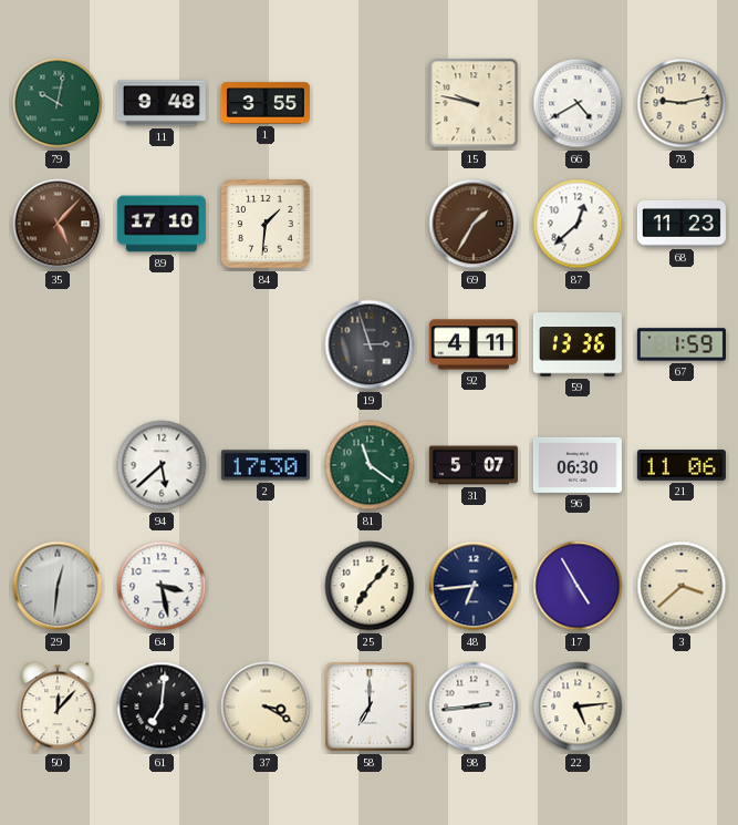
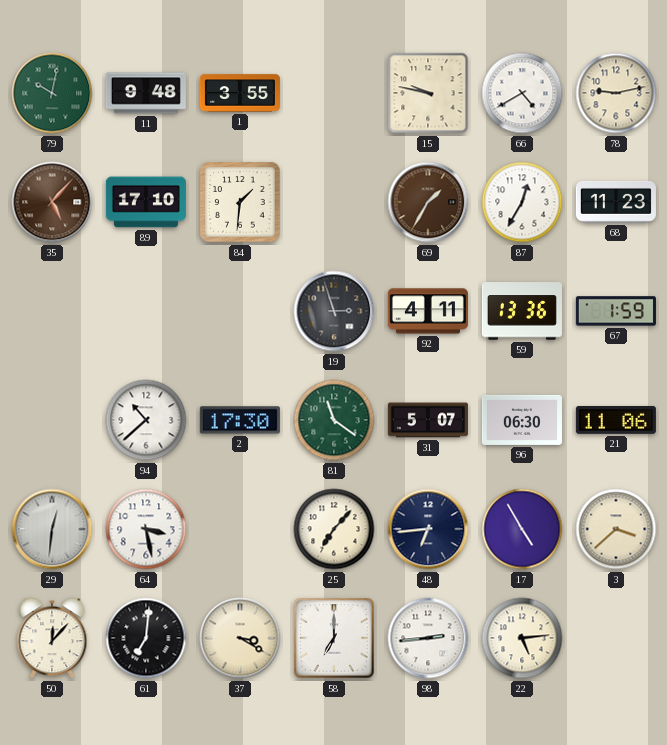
87: 12:38 -> 12:35
94: 5:38 -> 10:38
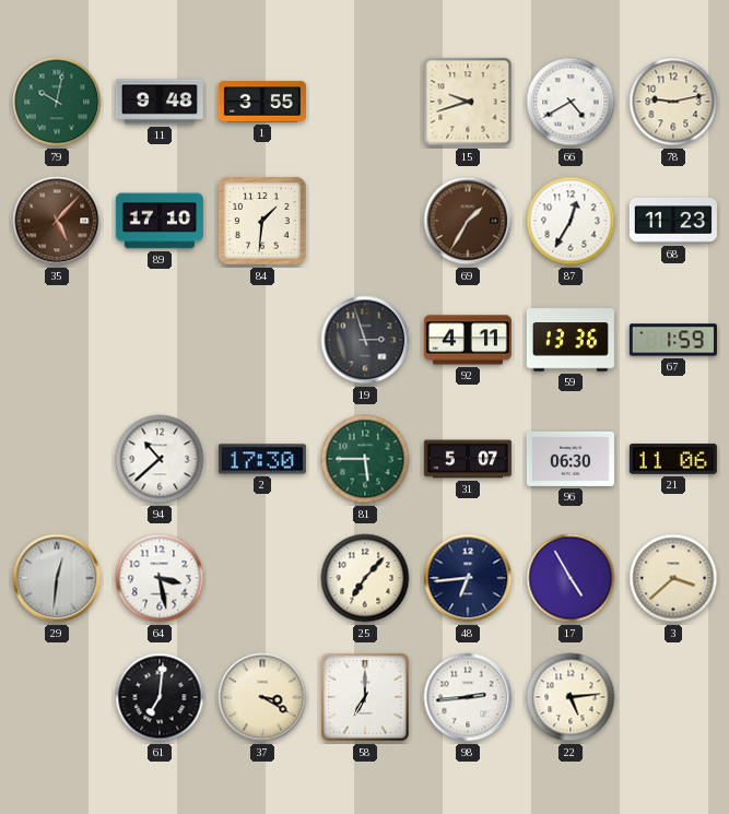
15: 9:47 -> 9:42
81: 11:21 -> 5:45
50: 12:07 -> none
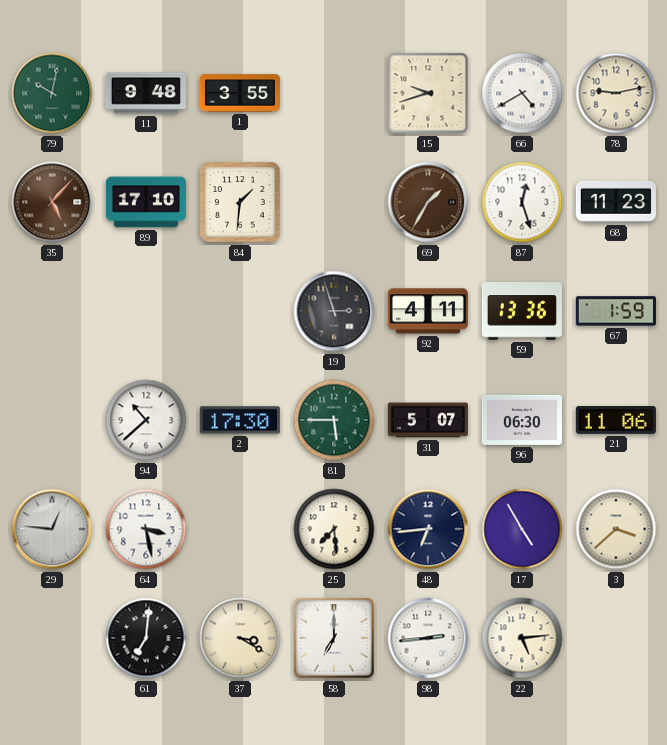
87: 12:35 -> 12:27
29: 12:31 -> 12:46
25: 7:07 -> 7:29
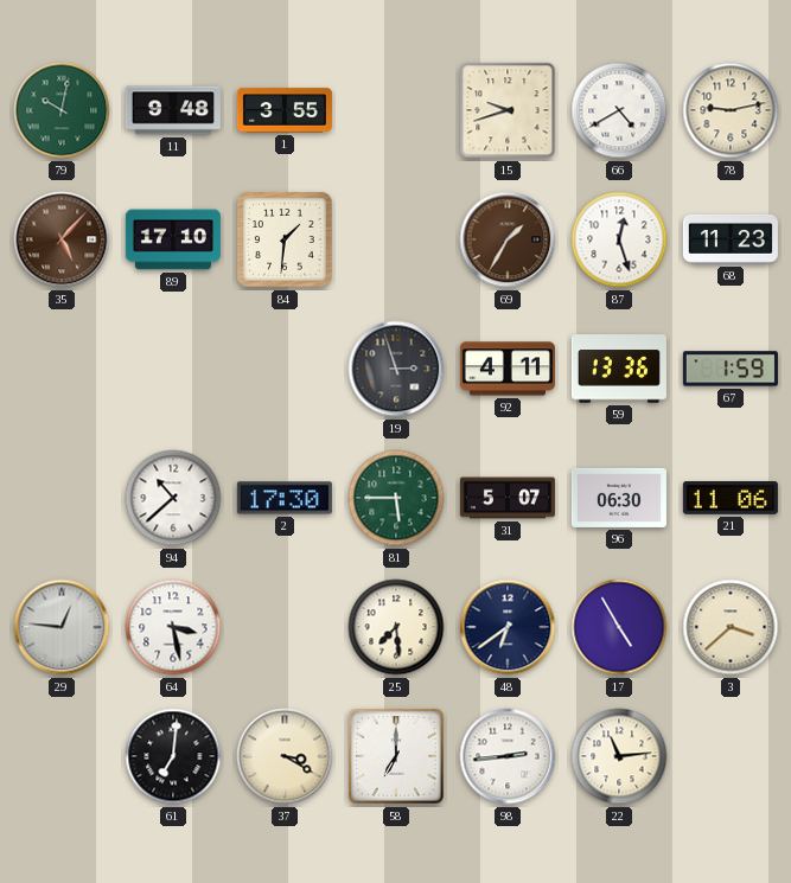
48: 6:44 -> 6:39
22: 5:14 -> 11:14
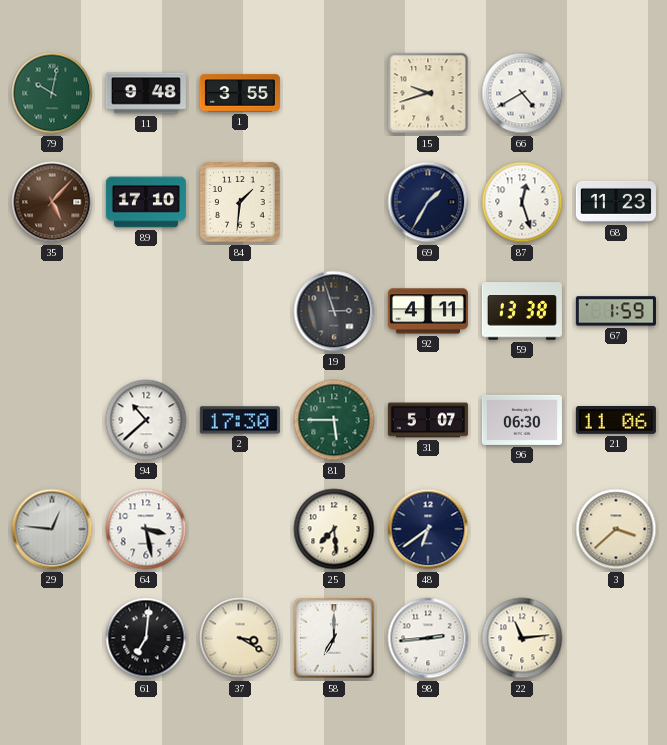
78: 9:13 -> none
69 dial: brown -> navy
59: 13:36 -> 13:38
17: 4:55 -> none
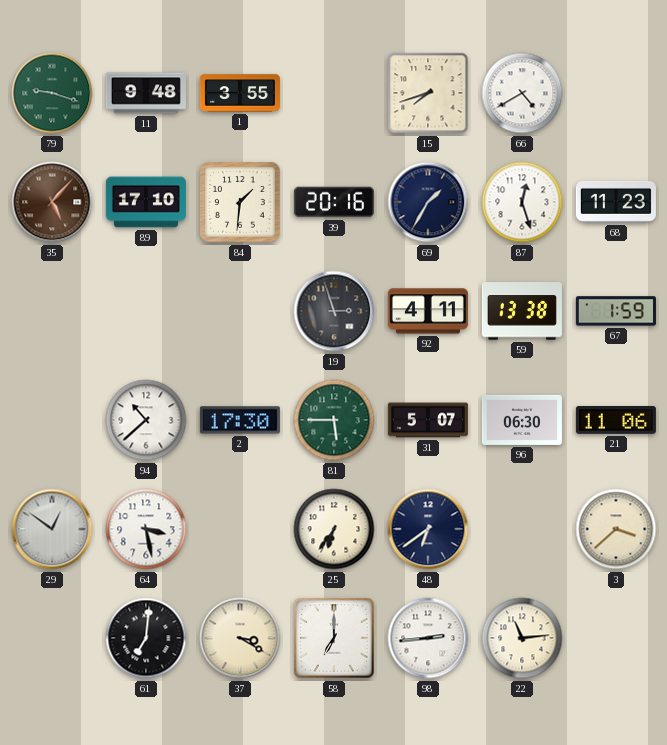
79: 10:02 -> 9:18
15: 9:42 -> 7:42
39: none -> 20:16
29: 12:46 -> 12:51
25: 7:29 -> 6:36
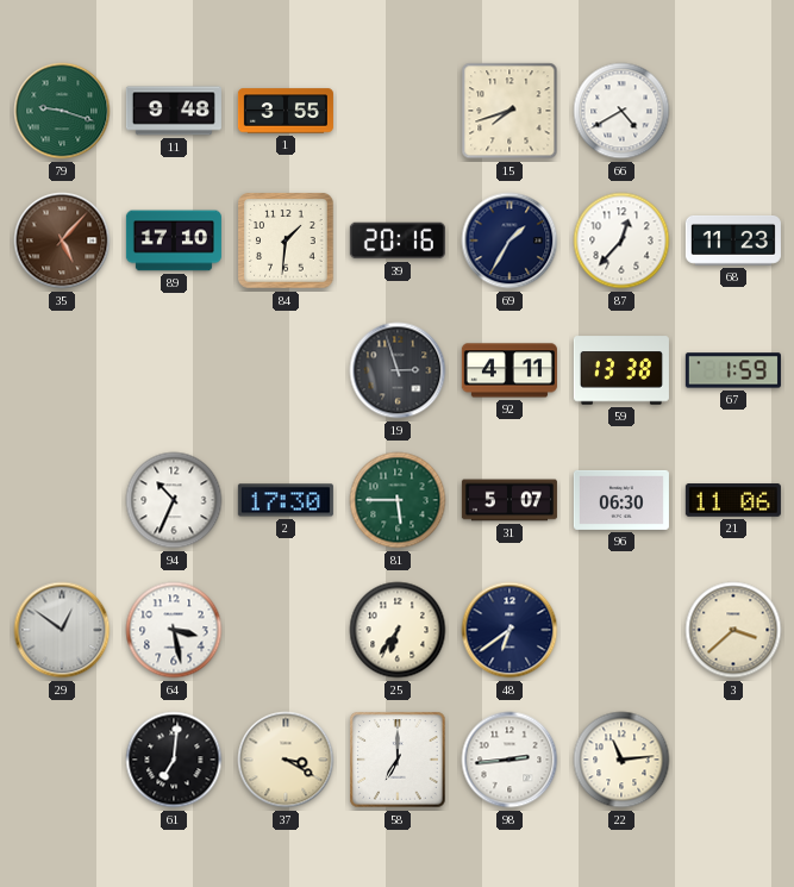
87: 12:27 -> 12:37
94: 10:38 -> 10:34
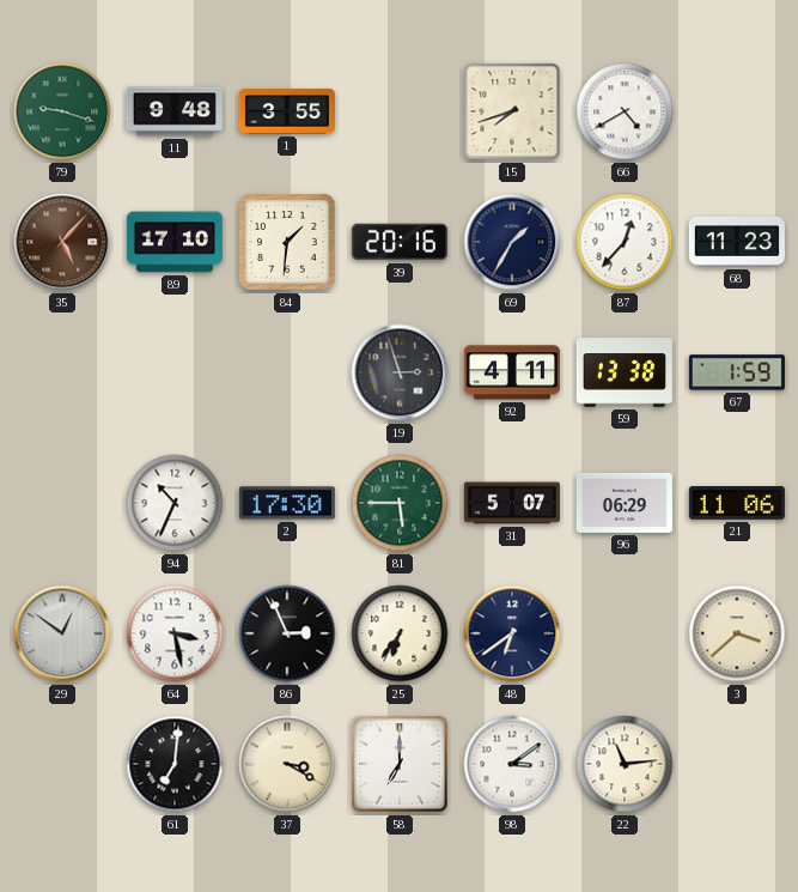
96: 06:30 -> 06:29
86: none -> 2:56
98: 2:44 -> 3:09
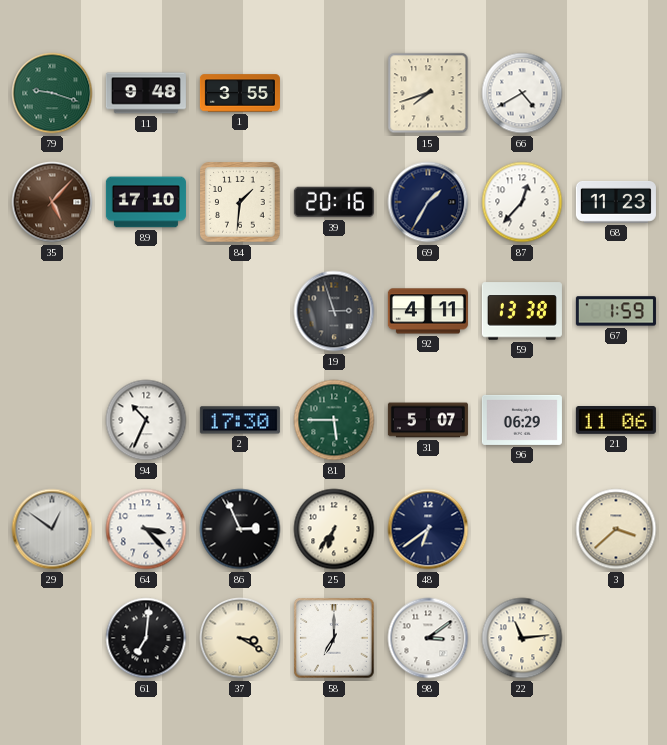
64: 3:28 -> 3:23
